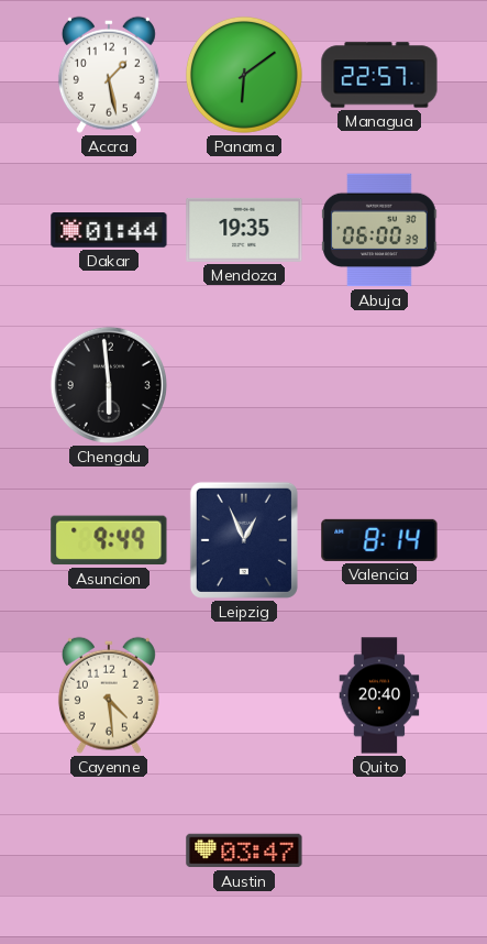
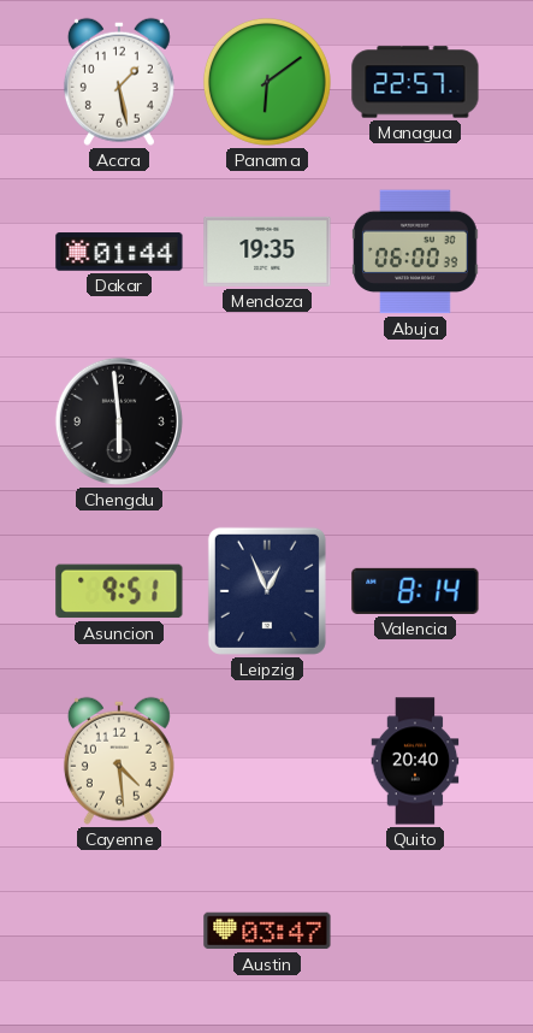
Asuncion: 9:49 -> 9:51
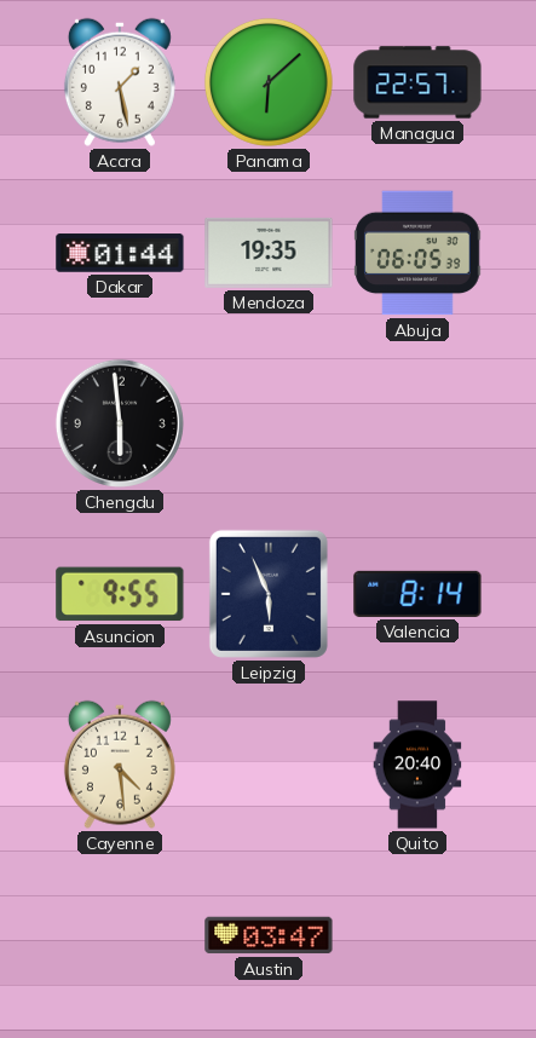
Panama: 6:09 -> 6:08
Abuja: 06:00 -> 06:05
Asuncion: 9:51 -> 9:55
Leipzig: 12:56 -> 5:56
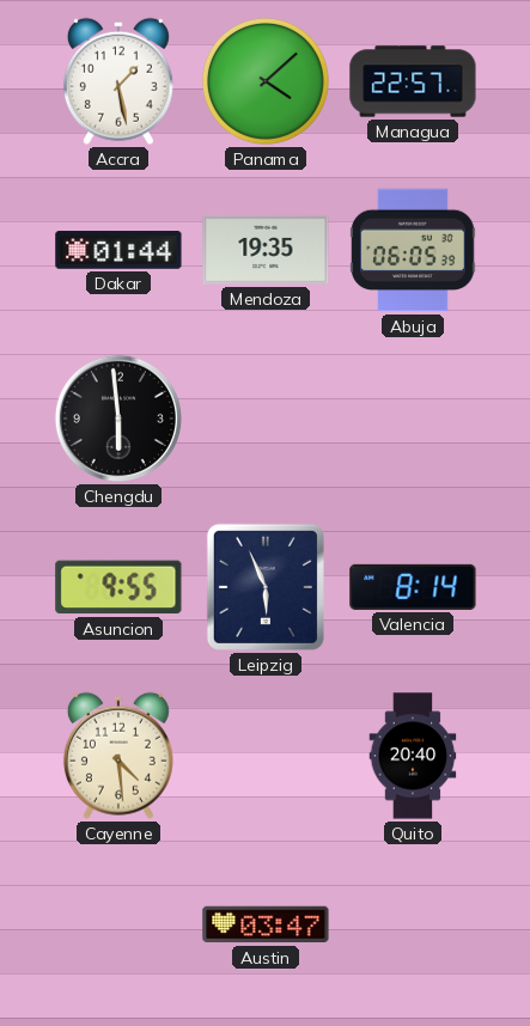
Panama: 6:08 -> 4:08
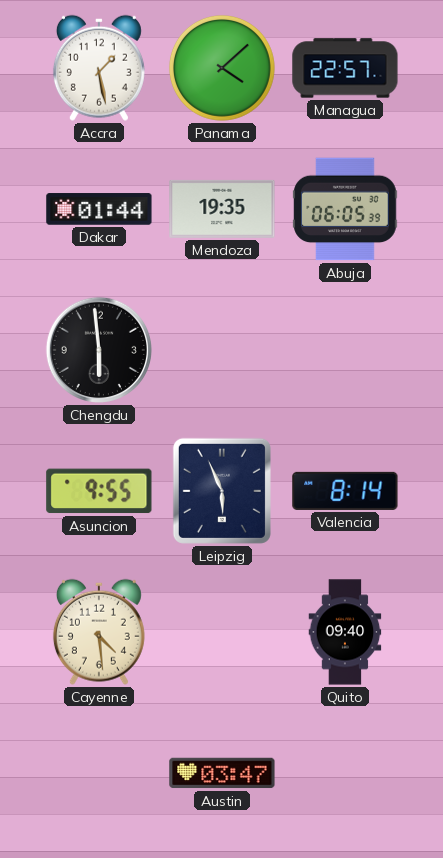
Quito: 20:40 -> 09:40
